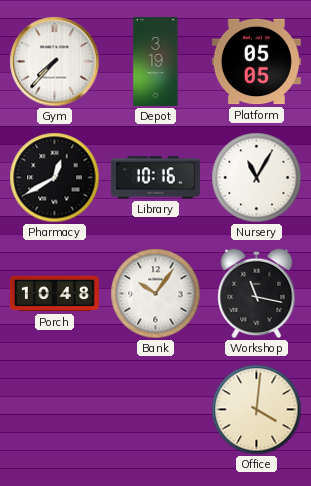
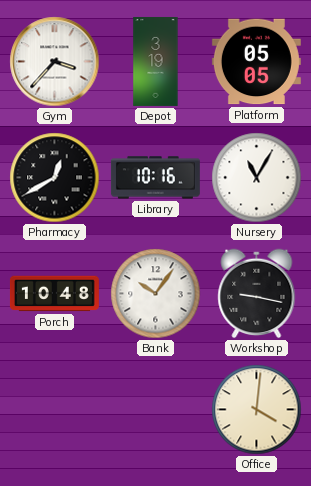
Gym: 7:37 -> 3:37
Workshop: 11:17 -> 9:17
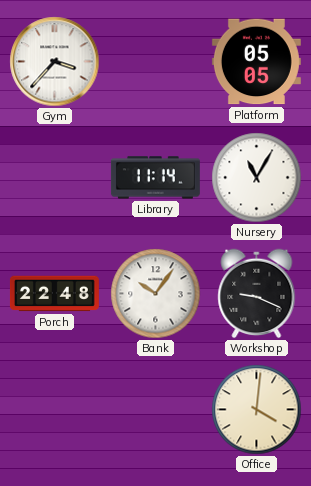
Depot: 3:19 -> none
Pharmacy: 12:40 -> none
Library: 10:16 -> 11:14
Porch: 10:48 -> 22:48
Workshop: 9:17 -> 9:19
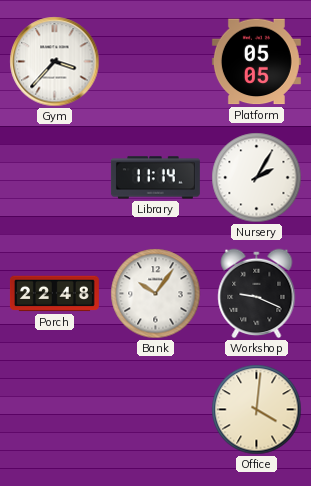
Nursery: 11:05 -> 2:05
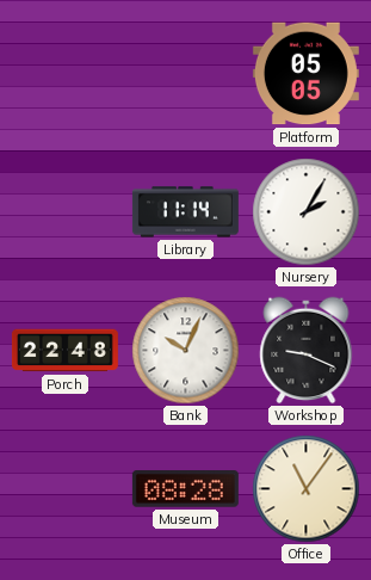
Gym: 3:37 -> none
Bank: 10:06 -> 10:04
Museum: none -> 08:28
Office: 4:01 -> 11:06
